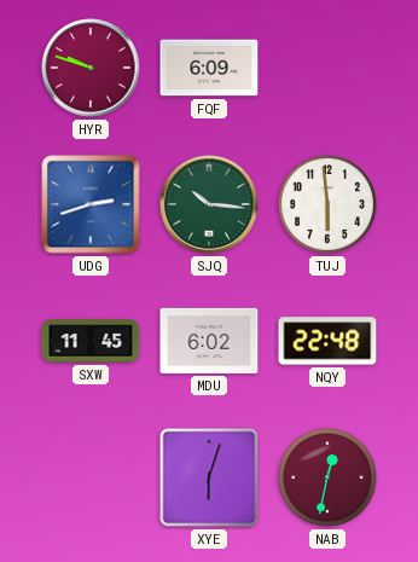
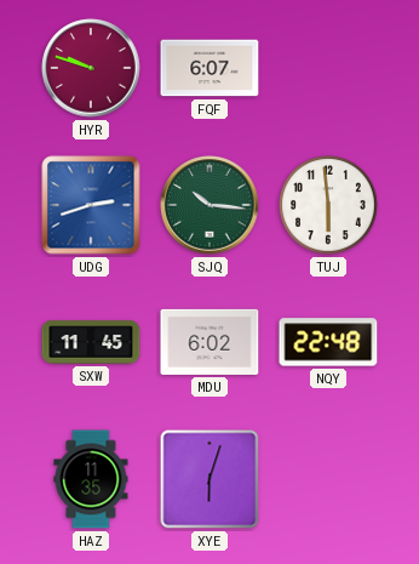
FQF: 6:09 -> 6:07
HAZ: none -> 11:35
NAB: 12:32 -> none
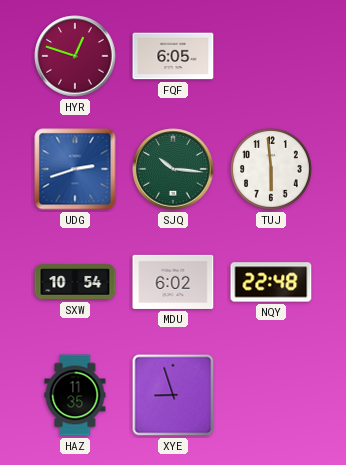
HYR: 9:48 -> 12:48
FQF: 6:07 -> 6:05
SXW: 11:45 -> 10:54
XYE: 6:03 -> 8:57
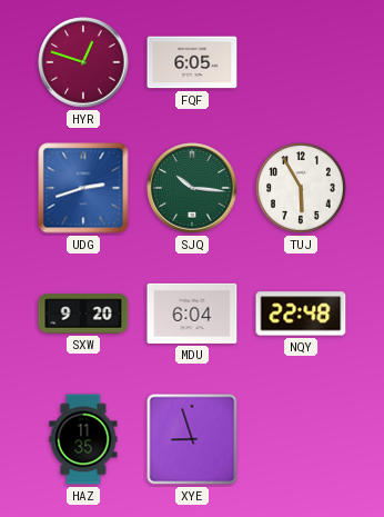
TUJ: 5:59 -> 5:55
SXW: 10:54 -> 9:20
MDU: 6:02 -> 6:04
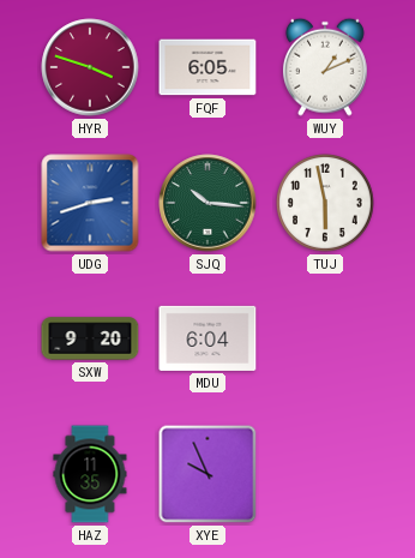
HYR: 12:48 -> 3:48
WUY: none -> 1:11
TUJ: 5:55 -> 5:58
NQY: 22:48 -> none
XYE: 8:57 -> 9:56
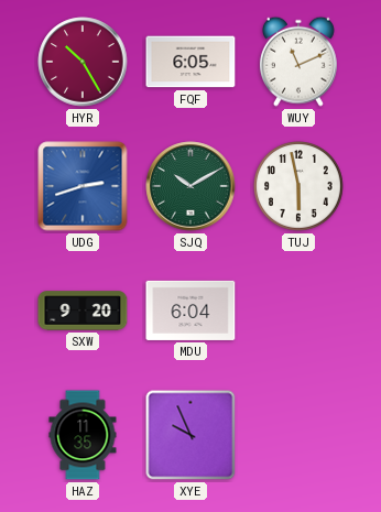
HYR: 3:48 -> 10:25
WUY: 1:11 -> 11:11
SJQ: 10:16 -> 10:10
